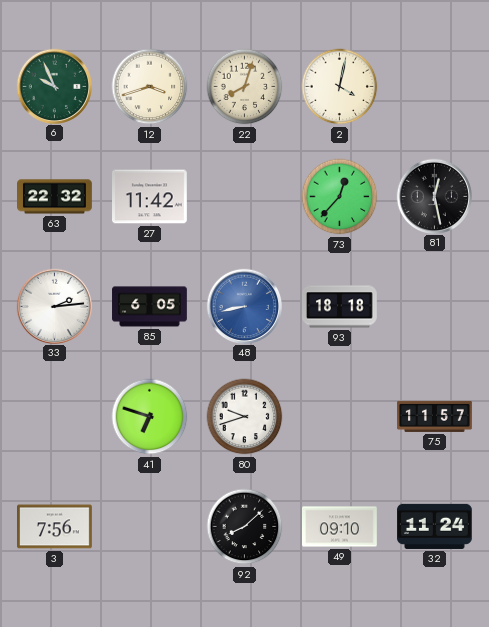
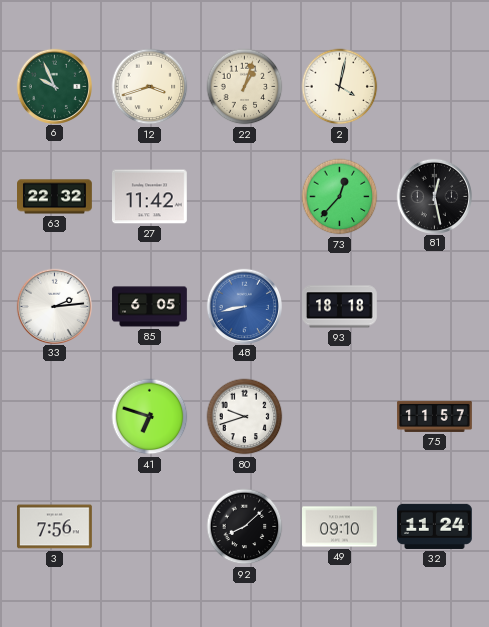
22: 8:03 -> 1:03
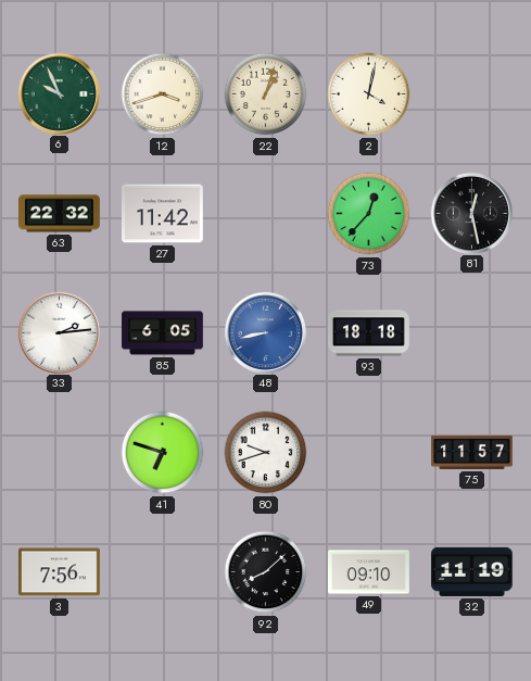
32: 11:24 -> 11:19
